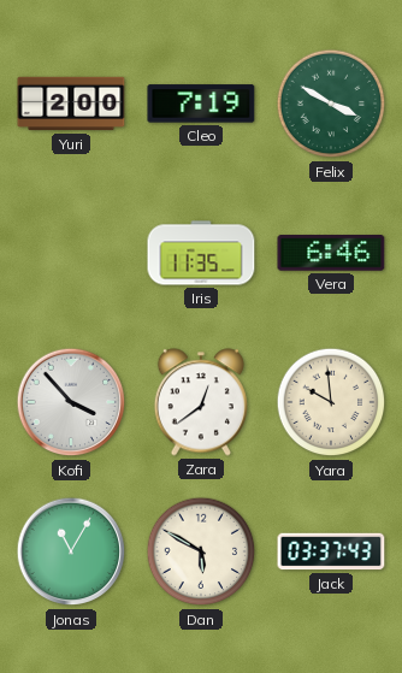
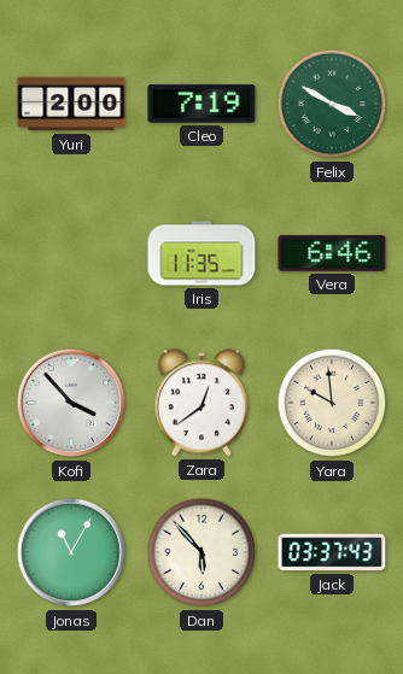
Dan: 5:50 -> 5:53
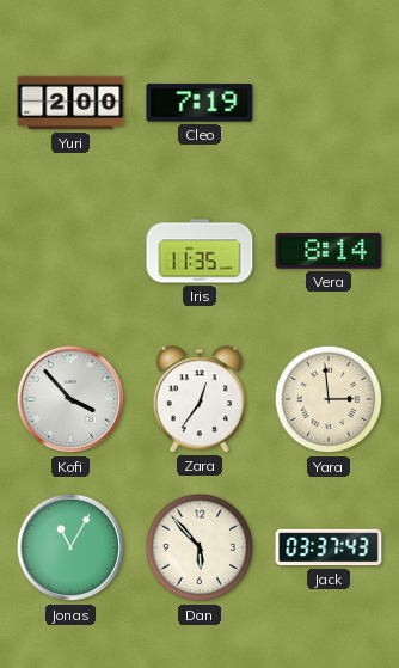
Felix: 3:50 -> none
Vera: 6:46 -> 8:14
Zara: 12:39 -> 12:36
Yara: 9:59 -> 2:59
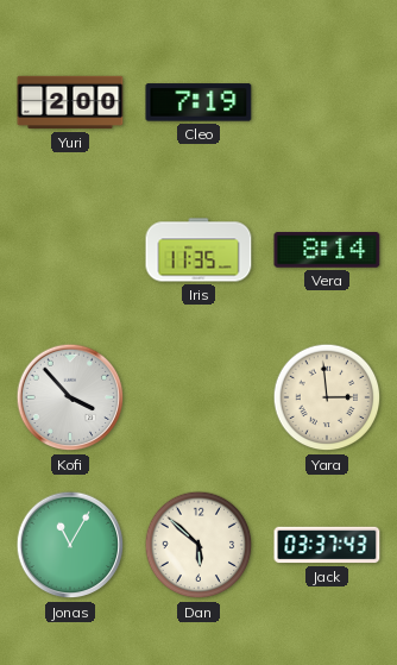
Zara: 12:36 -> none
Dan: 5:53 -> 5:52
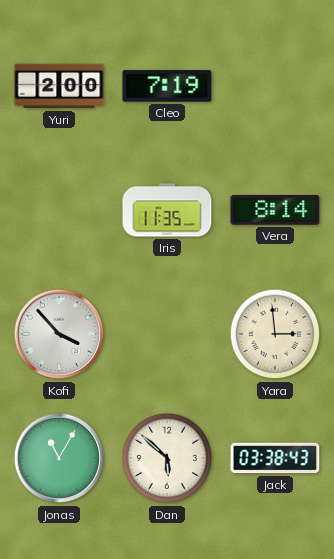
Jack: 03:37 -> 03:38
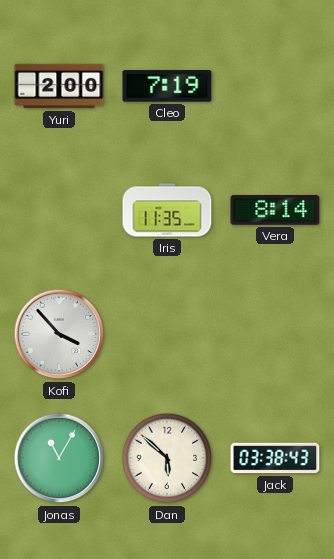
Yara: 2:59 -> none
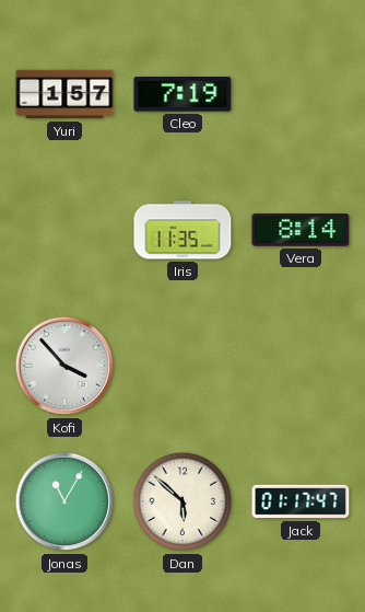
Yuri: 2:00 -> 1:57
Jack: 03:38 -> 01:17
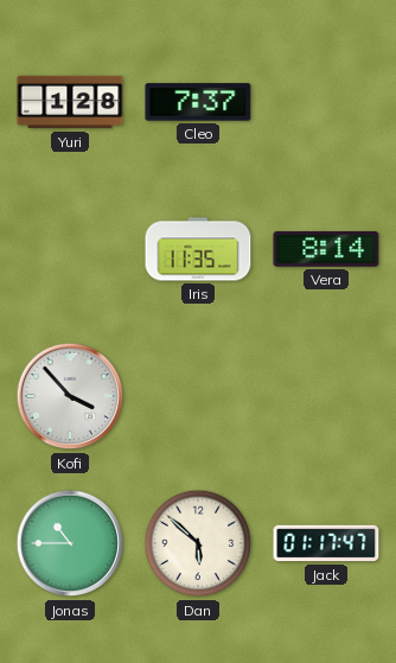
Yuri: 1:57 -> 1:28
Cleo: 7:19 -> 7:37
Jonas: 11:05 -> 10:45
